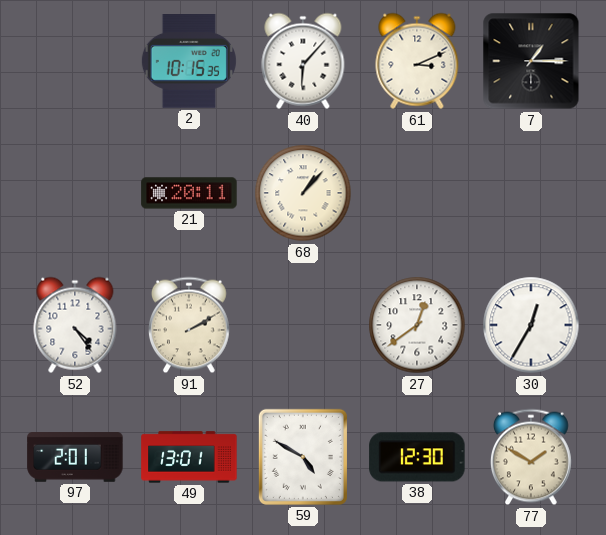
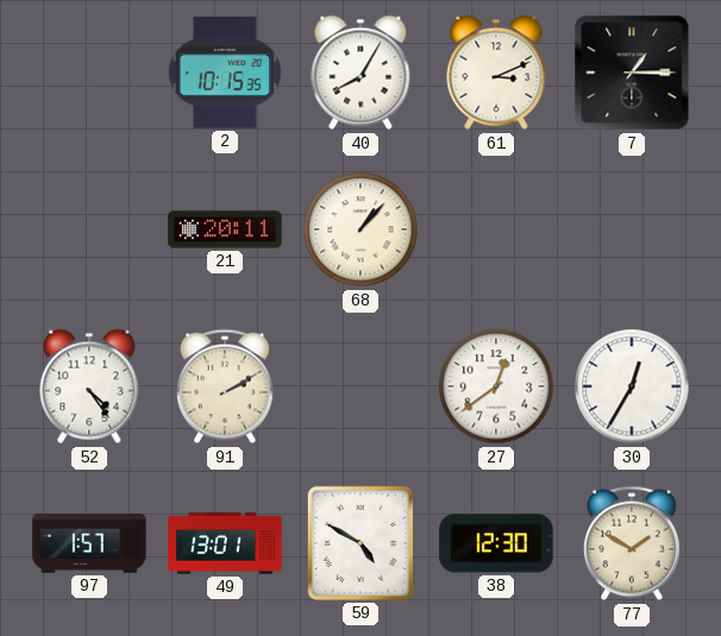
40: 6:07 -> 8:05
97: 2:01 -> 1:57
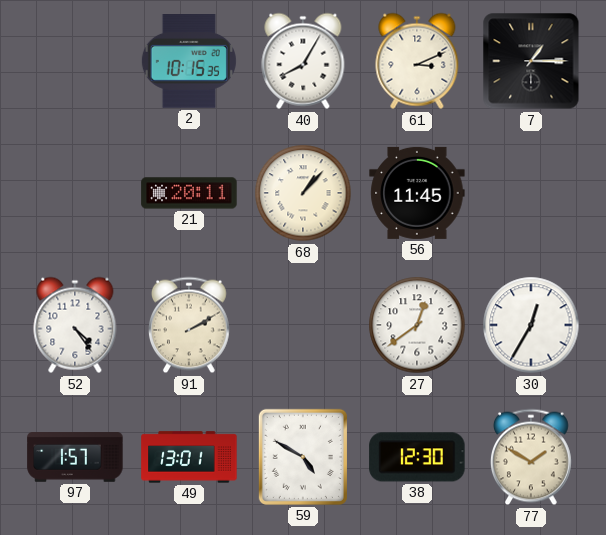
56: none -> 11:45
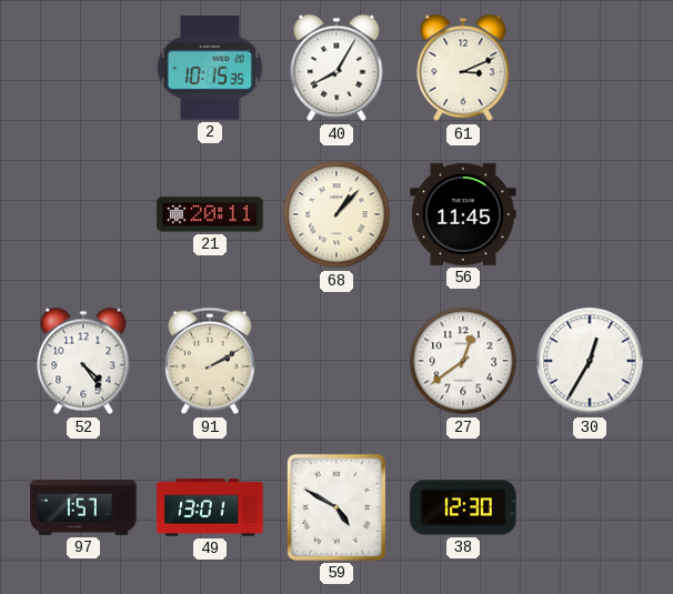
7: 1:15 -> none
77: 1:50 -> none
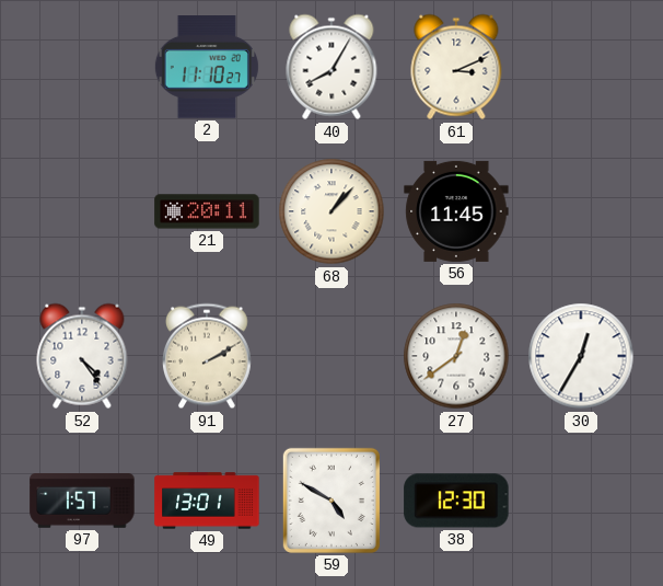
2: 10:15 -> 11:10
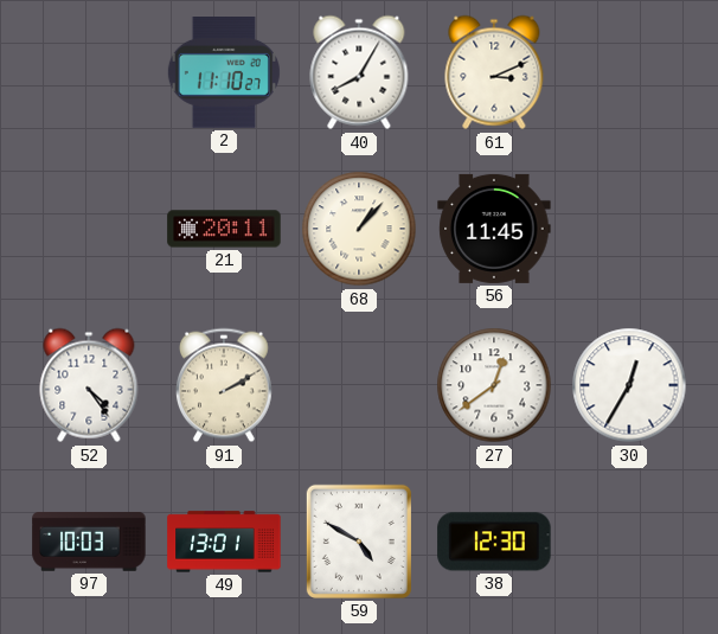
97: 1:57 -> 10:03
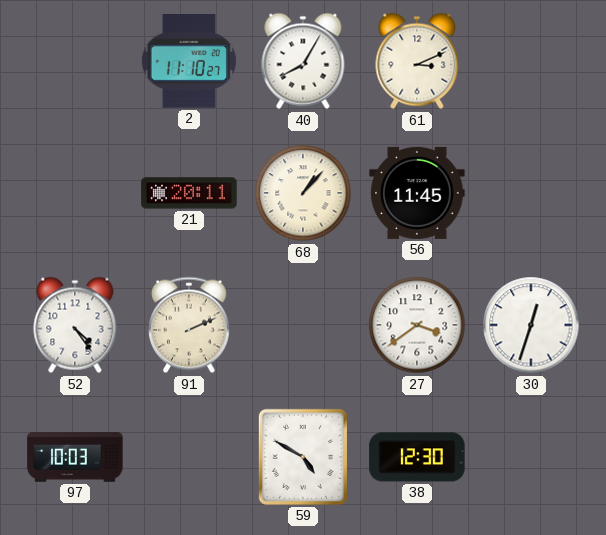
91: 2:10 -> 2:11
27: 12:39 -> 3:39
30: 12:35 -> 12:33
49: 13:01 -> none
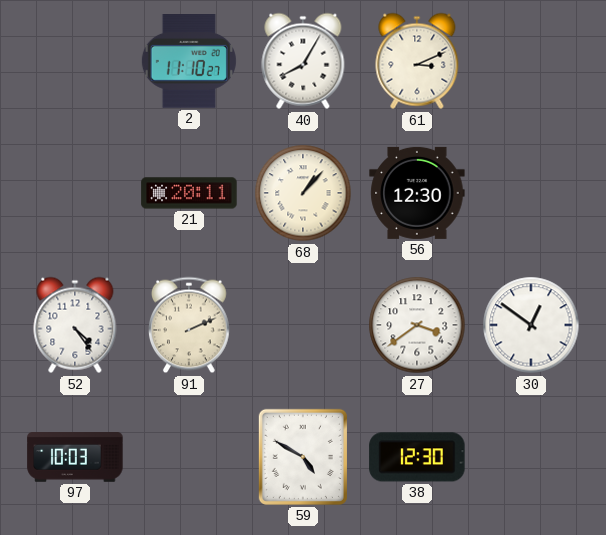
56: 11:45 -> 12:30
30: 12:33 -> 12:51
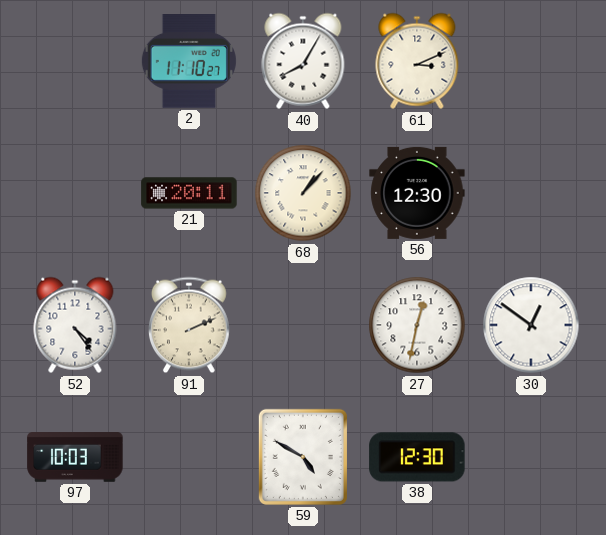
27: 3:39 -> 12:32
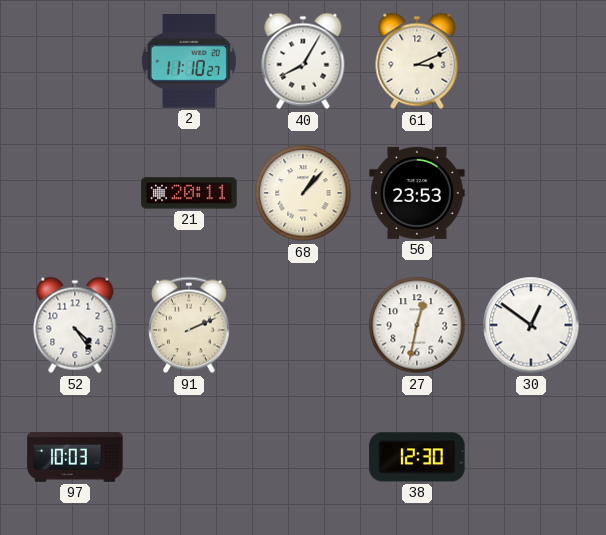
56: 12:30 -> 23:53
59: 4:50 -> none
